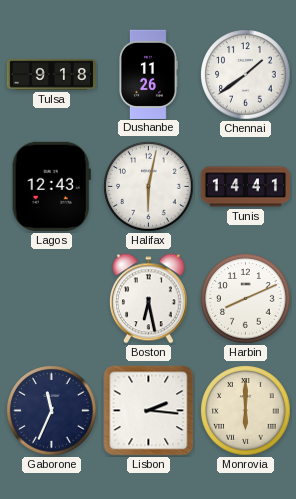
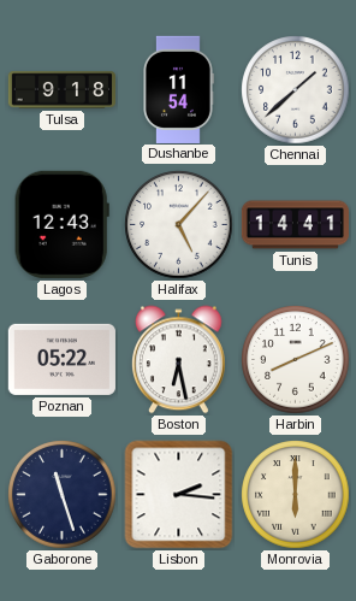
Dushanbe: 11:26 -> 11:54
Chennai: 1:39 -> 1:38
Halifax: 6:02 -> 5:07
Poznan: none -> 05:22
Gaborone: 11:34 -> 11:27
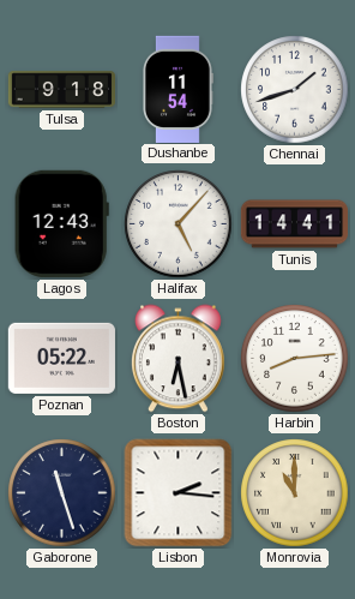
Chennai: 1:38 -> 1:42
Harbin: 8:11 -> 8:14
Monrovia: 6:00 -> 11:00
